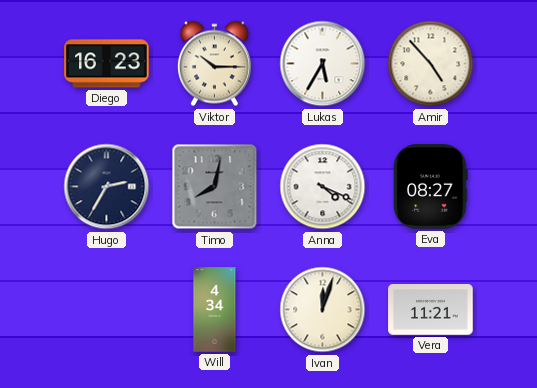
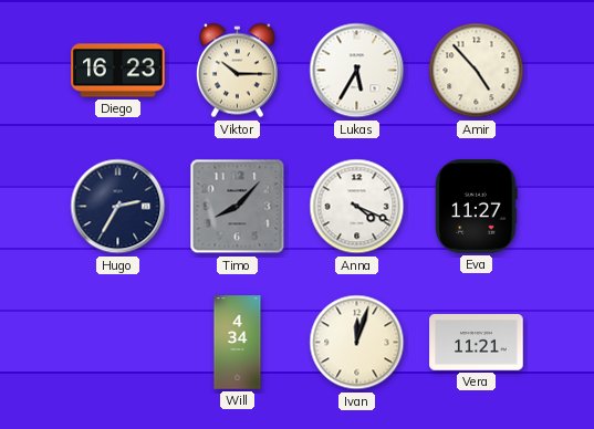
Timo: 8:02 -> 8:07
Eva: 08:27 -> 11:27
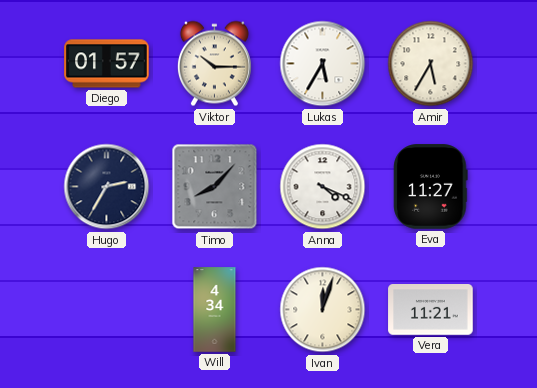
Diego: 16:23 -> 01:57
Amir: 4:53 -> 5:35
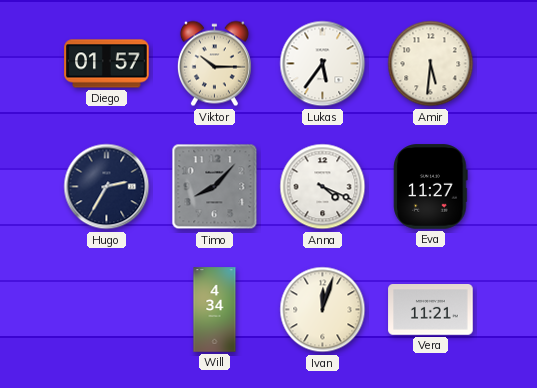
Lukas: 5:35 -> 5:36
Amir: 5:35 -> 5:31
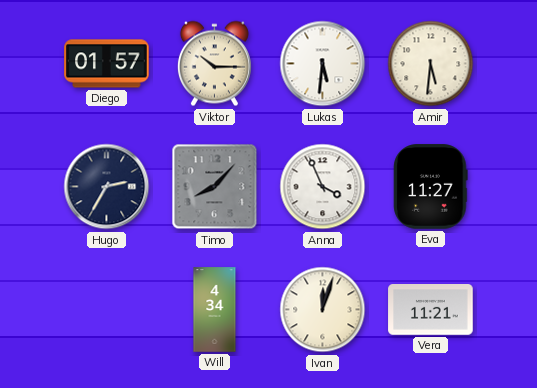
Lukas: 5:36 -> 5:31
Anna: 4:19 -> 3:56
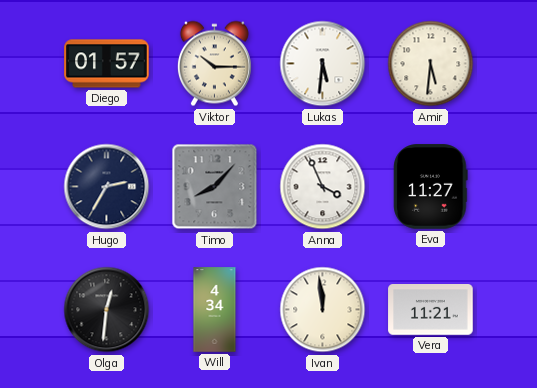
Olga: none -> 12:31
Ivan: 12:03 -> 11:59
